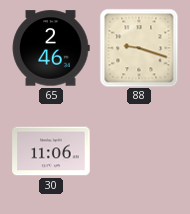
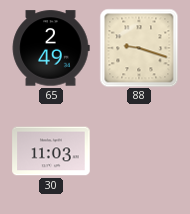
65: 2:46 -> 2:49
30: 11:06 -> 11:03
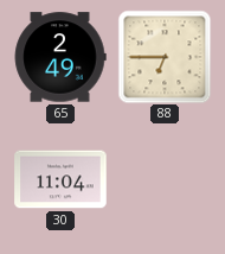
88: 9:18 -> 6:45
30: 11:03 -> 11:04
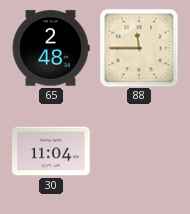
65: 2:49 -> 2:48
88: 6:45 -> 11:45
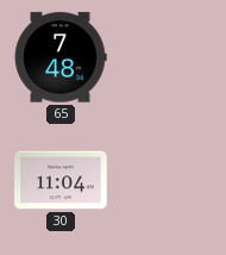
65: 2:48 -> 7:48
88: 11:45 -> none
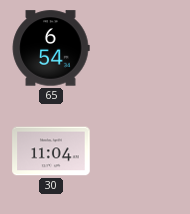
65: 7:48 -> 6:54
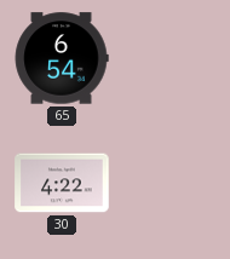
30: 11:04 -> 4:22
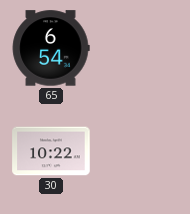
30: 4:22 -> 10:22
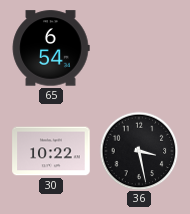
36: none -> 3:28
